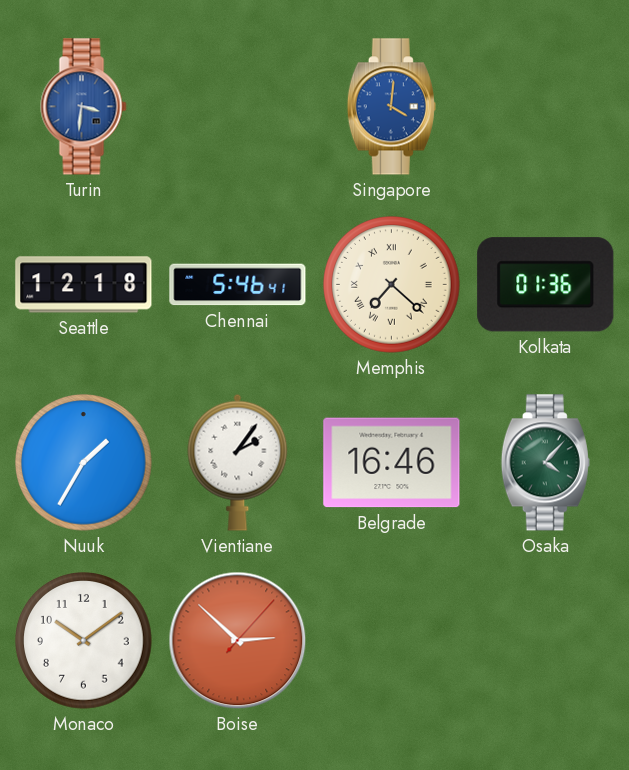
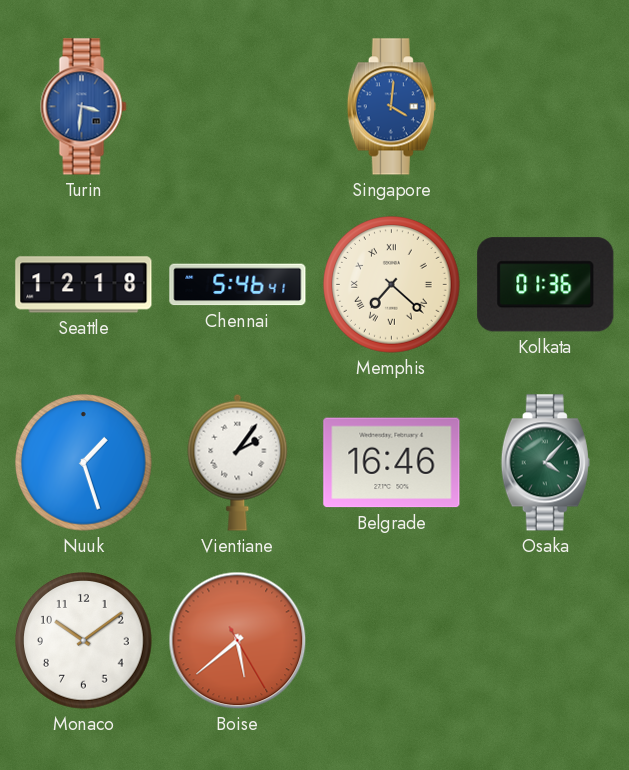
Nuuk: 1:35 -> 1:27
Boise: 2:52 -> 5:38
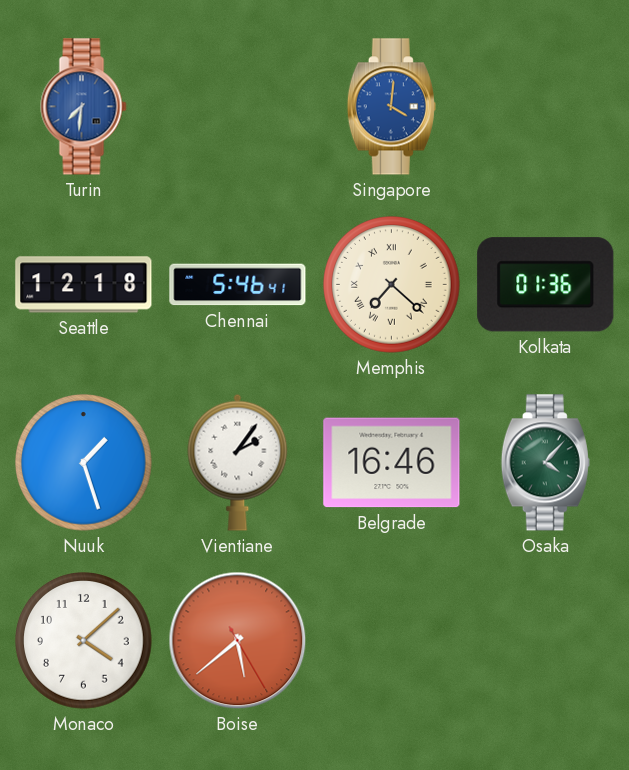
Turin: 3:31 -> 7:31
Monaco: 10:09 -> 4:08
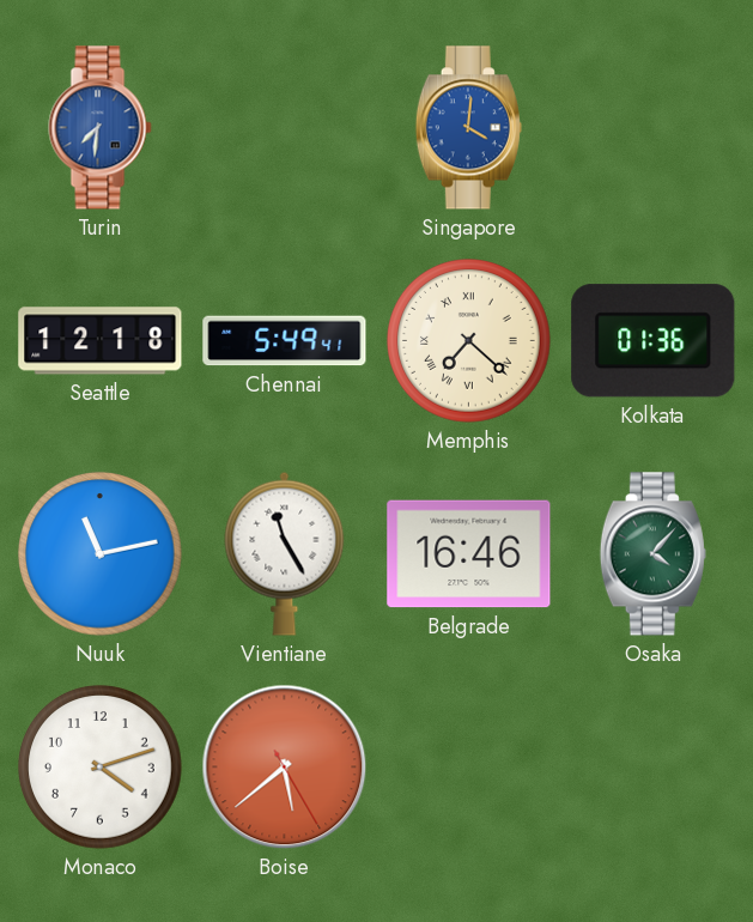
Chennai: 5:46 -> 5:49
Nuuk: 1:27 -> 11:13
Vientiane: 2:06 -> 11:25
Monaco: 4:08 -> 4:12
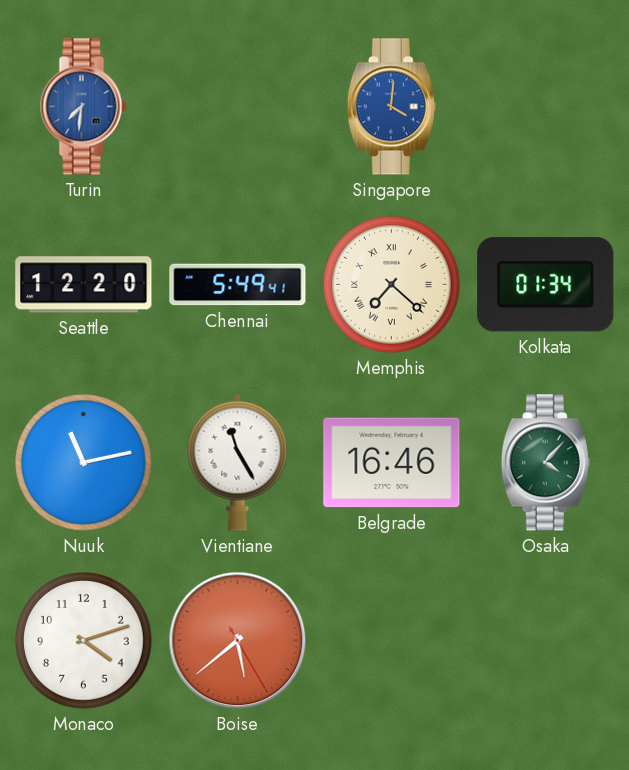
Seattle: 12:18 -> 12:20
Kolkata: 01:36 -> 01:34
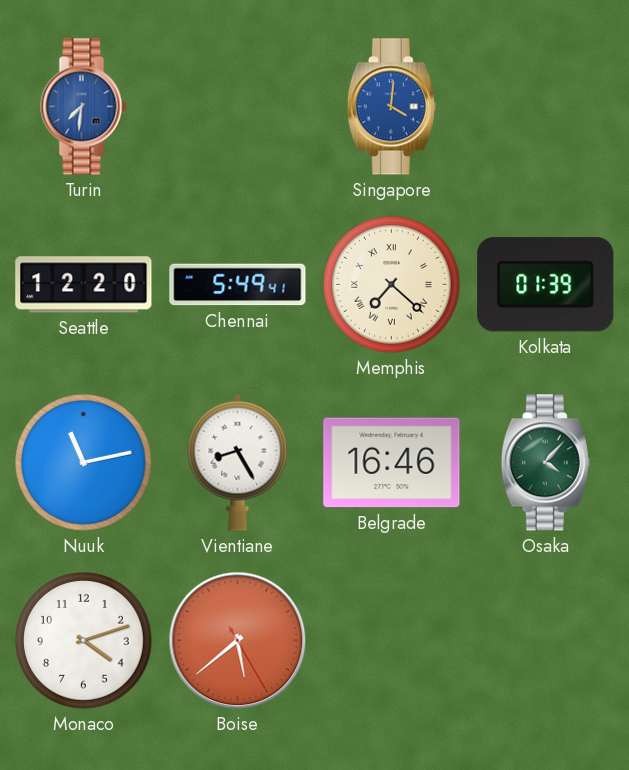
Kolkata: 01:34 -> 01:39
Vientiane: 11:25 -> 8:25
